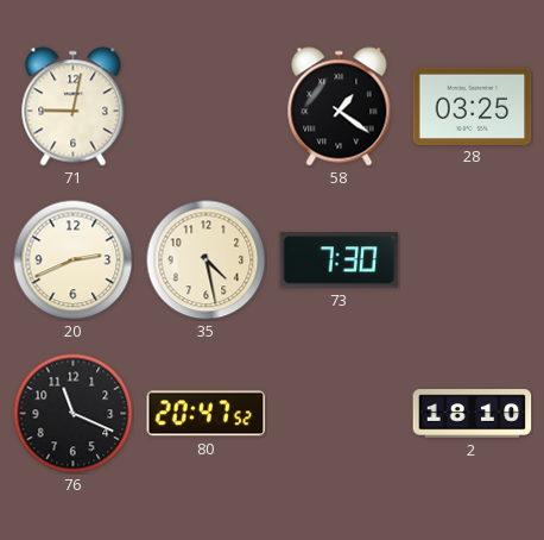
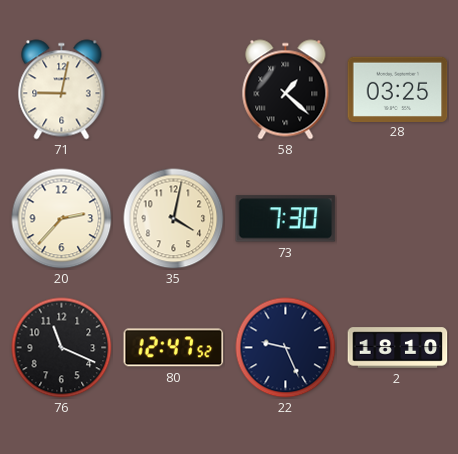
58: 1:21 -> 1:22
20: 2:41 -> 2:37
35: 4:28 -> 4:02
80: 20:47 -> 12:47
22: none -> 9:26
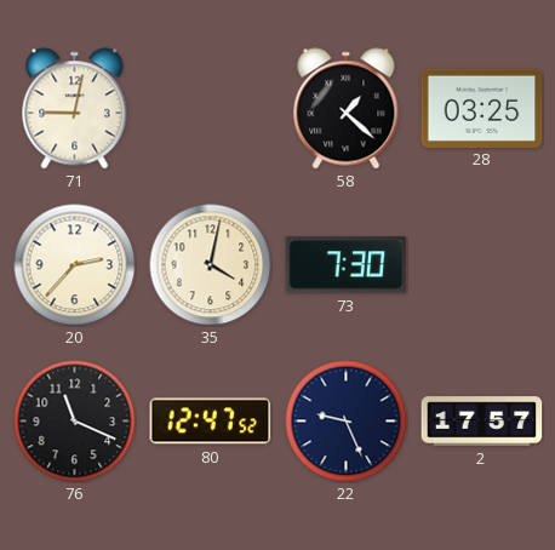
2: 18:10 -> 17:57
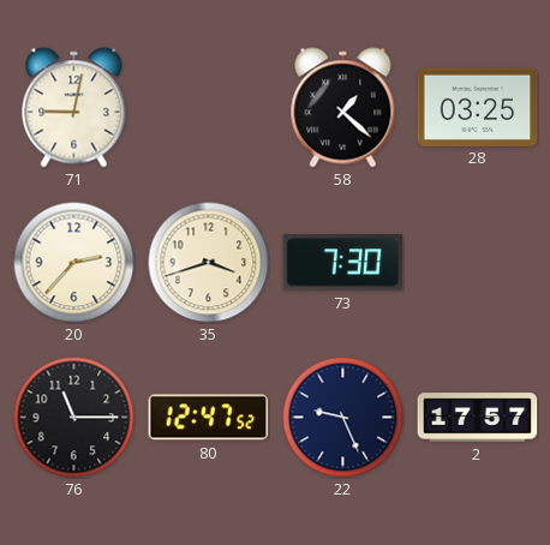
35: 4:02 -> 3:42
76: 11:19 -> 11:15
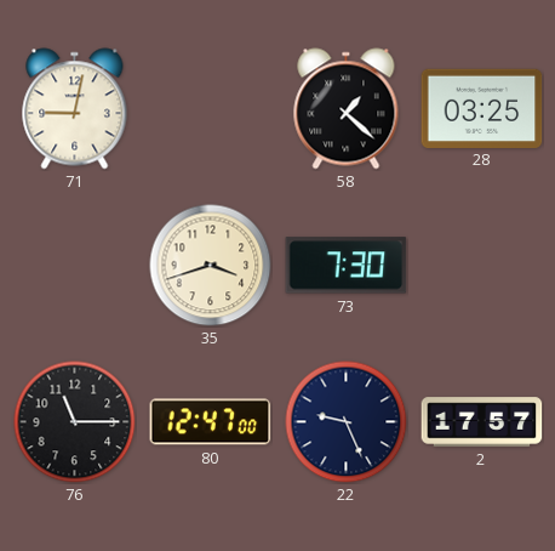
20: 2:37 -> none
80: 12:47:52 -> 12:47:00
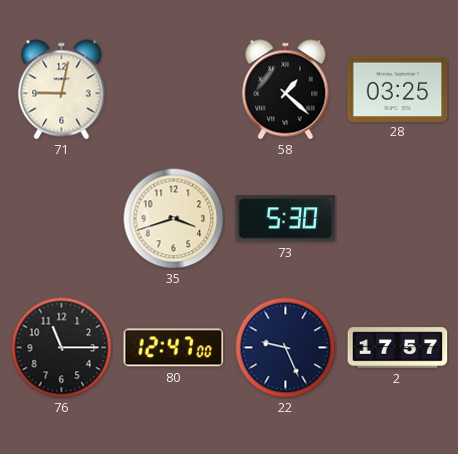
73: 7:30 -> 5:30
